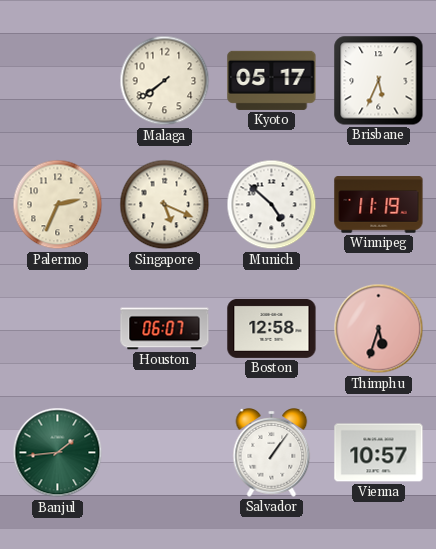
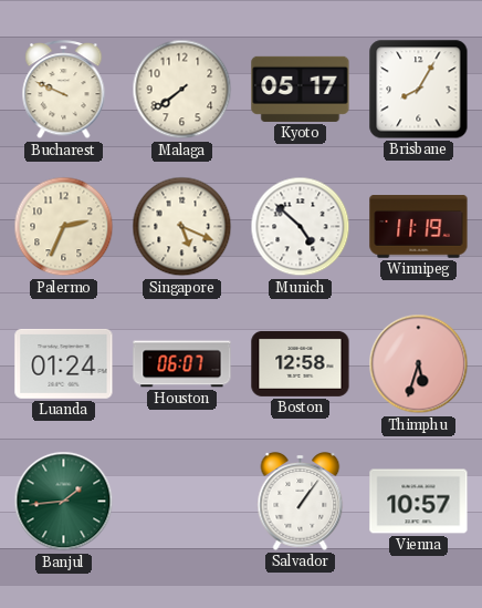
Bucharest: none -> 9:49
Brisbane: 5:34 -> 8:05
Luanda: none -> 01:24
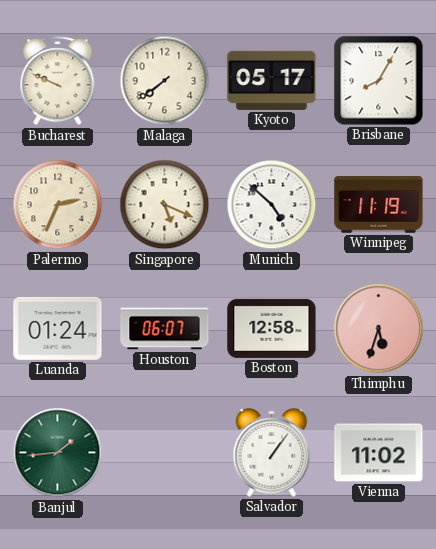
Vienna: 10:57 -> 11:02
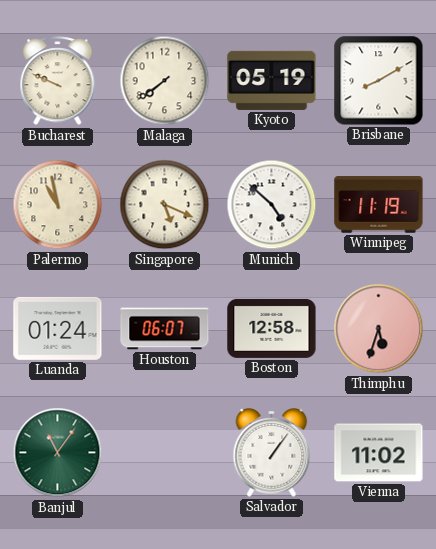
Kyoto: 05:17 -> 05:19
Brisbane: 8:05 -> 8:10
Palermo: 2:34 -> 10:58
Banjul: 1:44 -> 11:06
